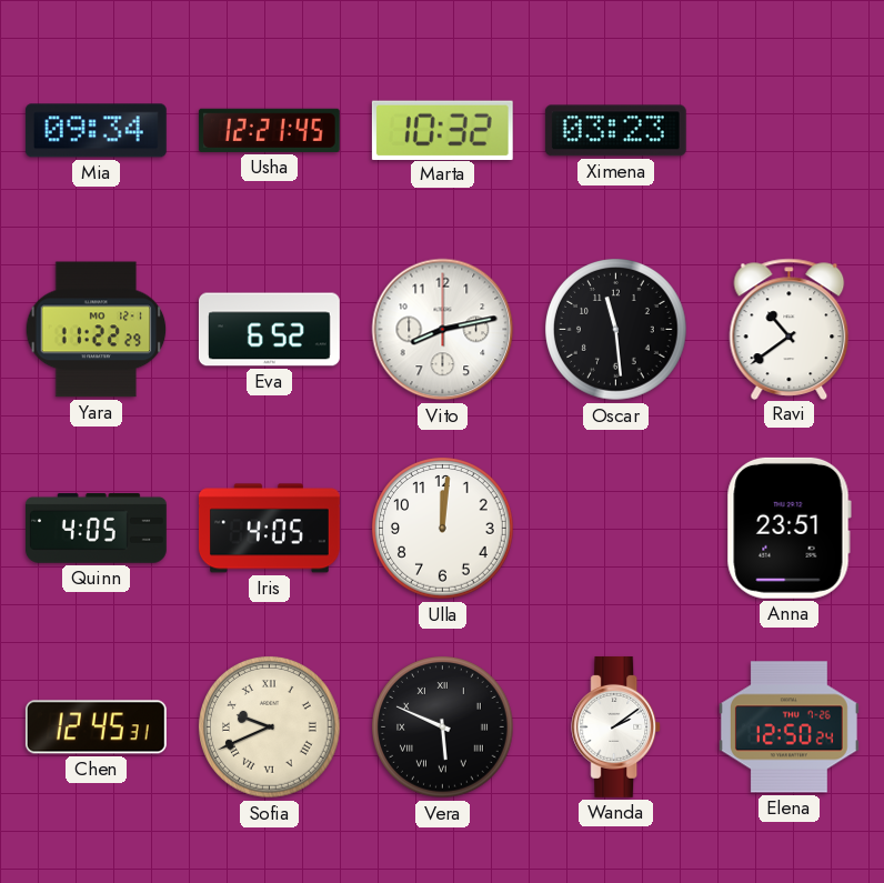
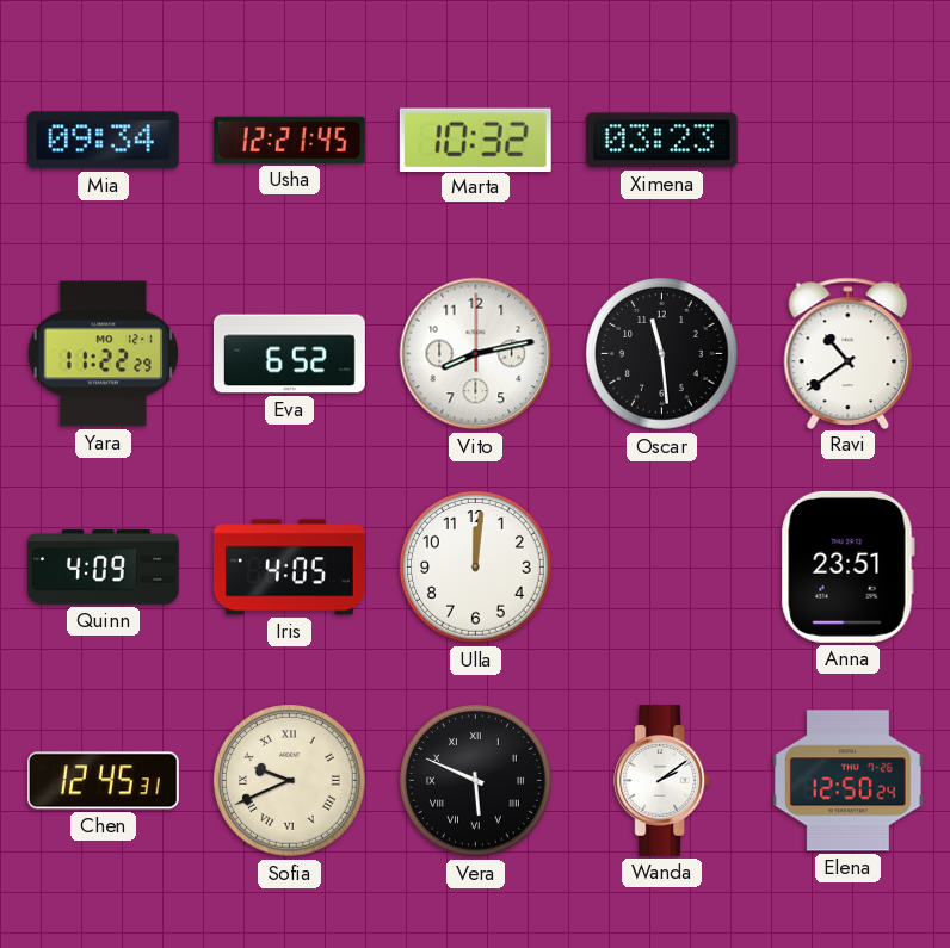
Quinn: 4:05 -> 4:09
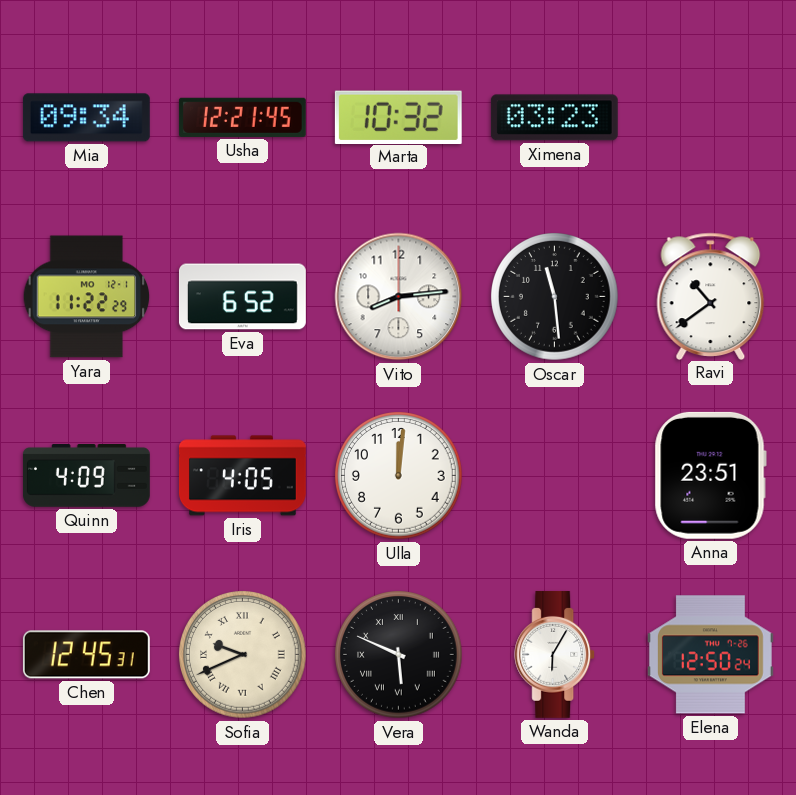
Vito: 8:13 -> 8:14
Wanda: 2:09 -> 6:05
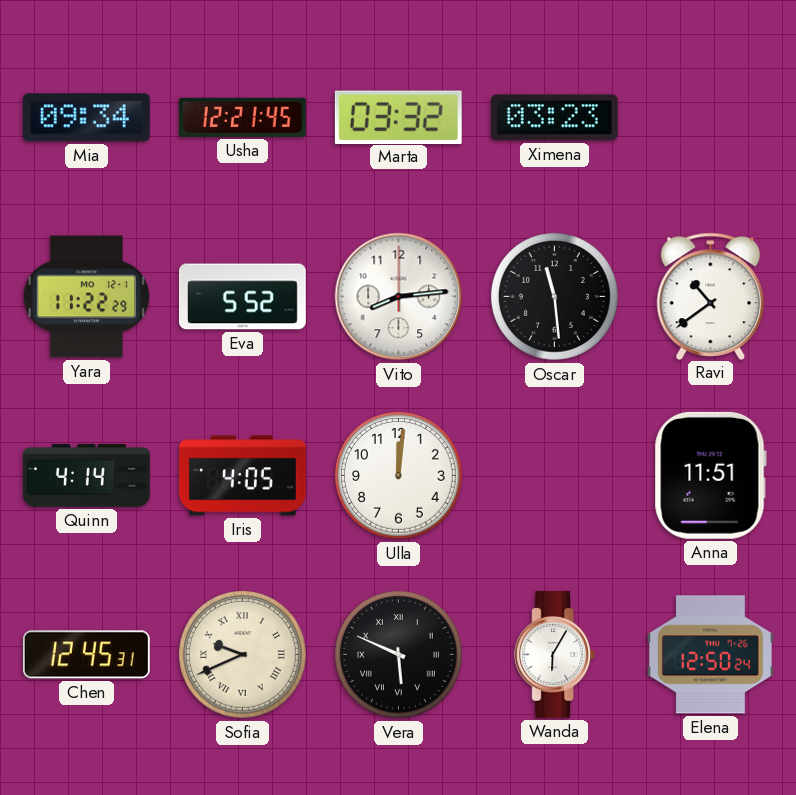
Marta: 10:32 -> 03:32
Eva: 6:52 -> 5:52
Quinn: 4:09 -> 4:14
Anna: 23:51 -> 11:51
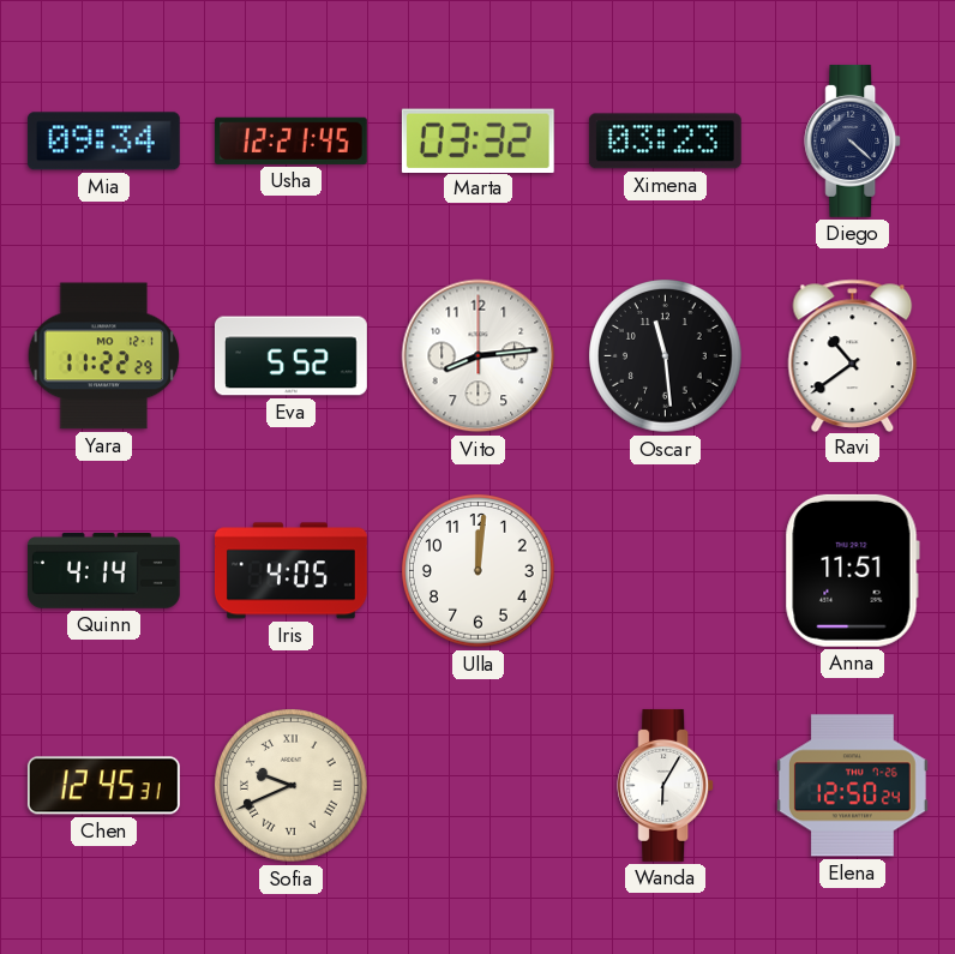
Diego: none -> 4:22
Vera: 5:49 -> none
